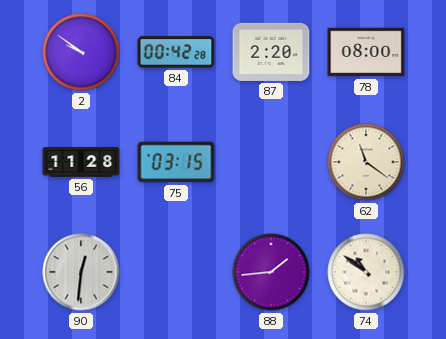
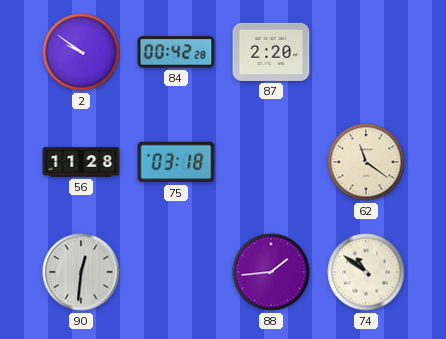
78: 08:00 -> none
75: 03:15 -> 03:18
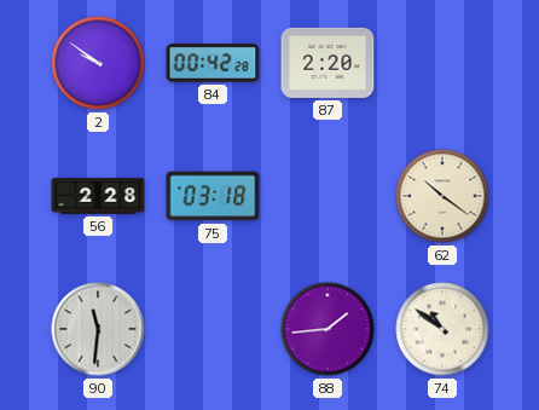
56: 11:28 -> 2:28
62: 11:21 -> 10:21
90: 12:31 -> 11:31
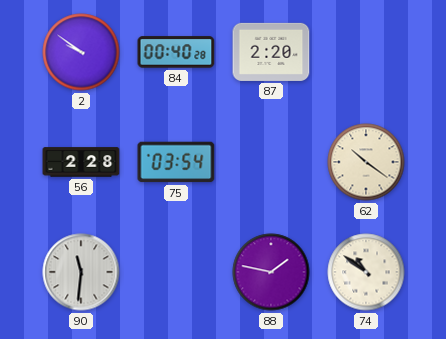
84: 00:42 -> 00:40
75: 03:18 -> 03:54
88: 1:44 -> 1:47
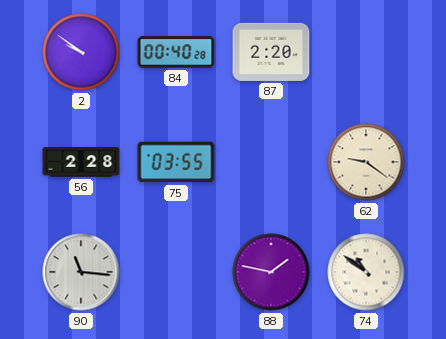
75: 03:54 -> 03:55
62: 10:21 -> 9:21
90: 11:31 -> 11:16
